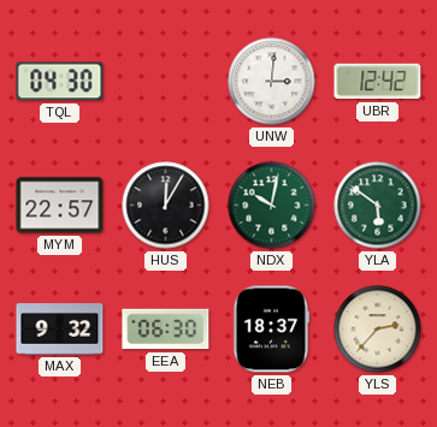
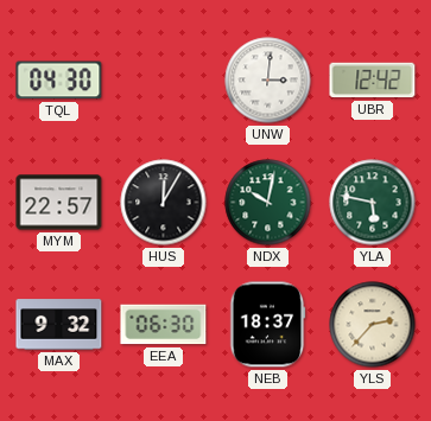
YLA: 5:51 -> 5:47
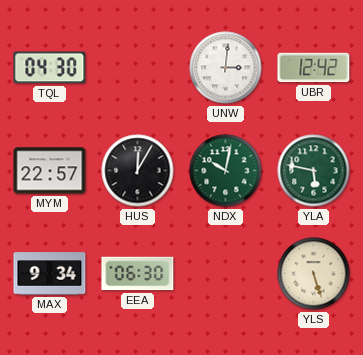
MAX: 9:32 -> 9:34
NEB: 18:37 -> none
YLS: 2:37 -> 5:27
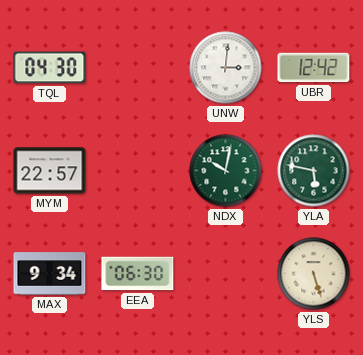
HUS: 12:05 -> none
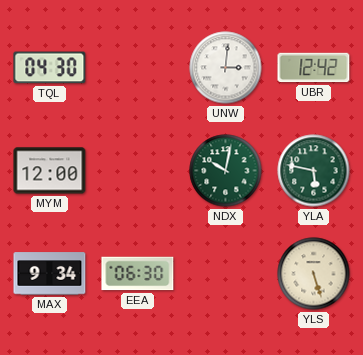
MYM: 22:57 -> 12:00
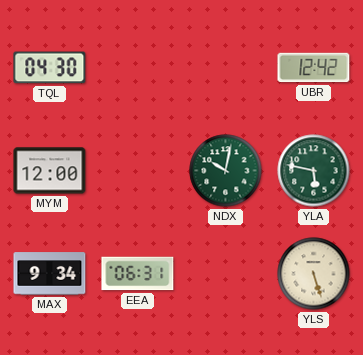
UNW: 3:01 -> none
EEA: 06:30 -> 06:31
